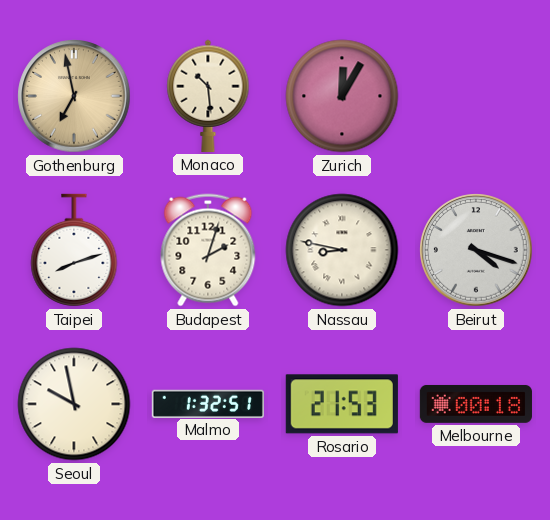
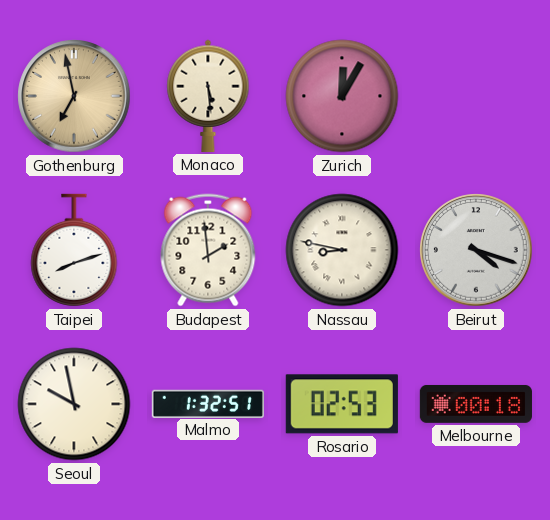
Monaco: 10:29 -> 5:29
Budapest: 2:03 -> 1:59
Rosario: 21:53 -> 02:53
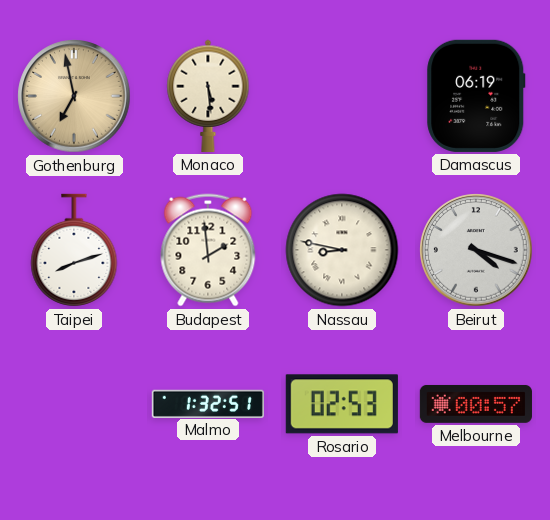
Zurich: 12:05 -> none
Damascus: none -> 06:19
Seoul: 9:58 -> none
Melbourne: 00:18 -> 00:57
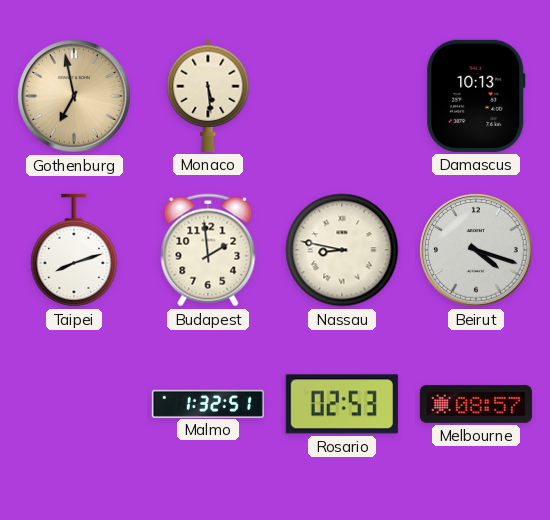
Damascus: 06:19 -> 10:13
Melbourne: 00:57 -> 08:57
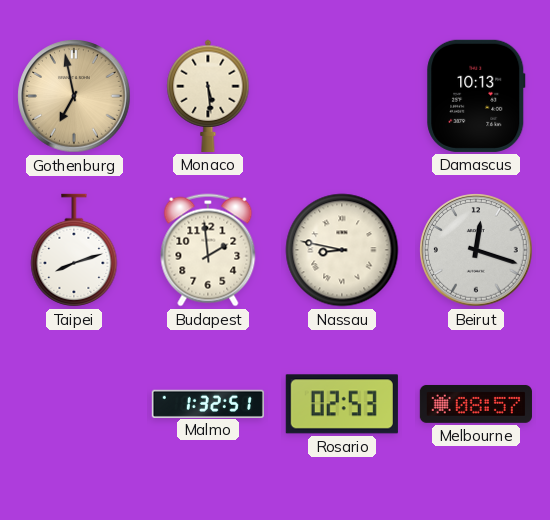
Beirut: 4:18 -> 12:18
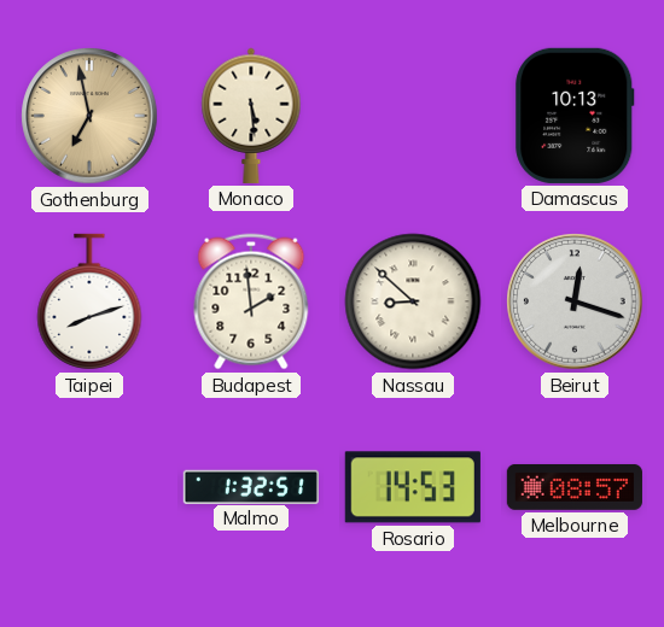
Nassau: 8:47 -> 8:52
Rosario: 02:53 -> 14:53
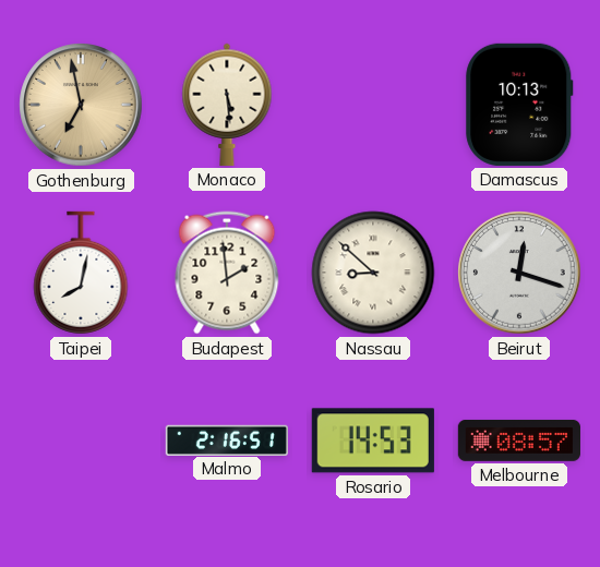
Taipei: 8:12 -> 8:02
Malmo: 1:32 -> 2:16
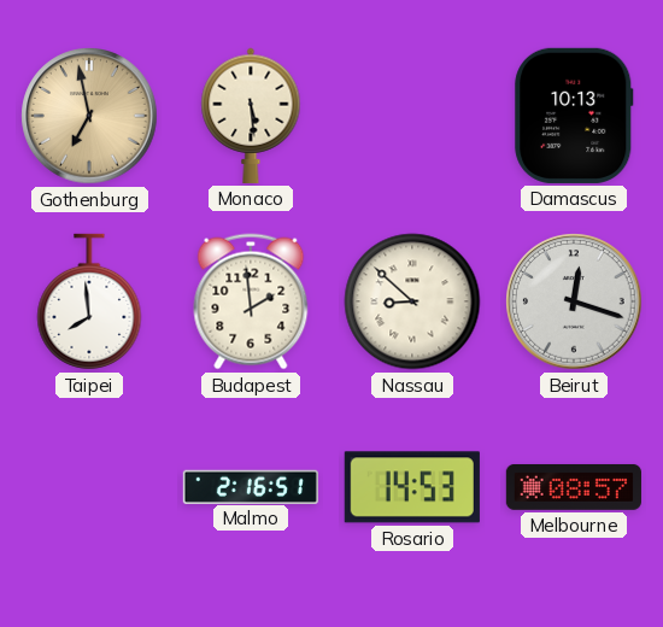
Taipei: 8:02 -> 7:59
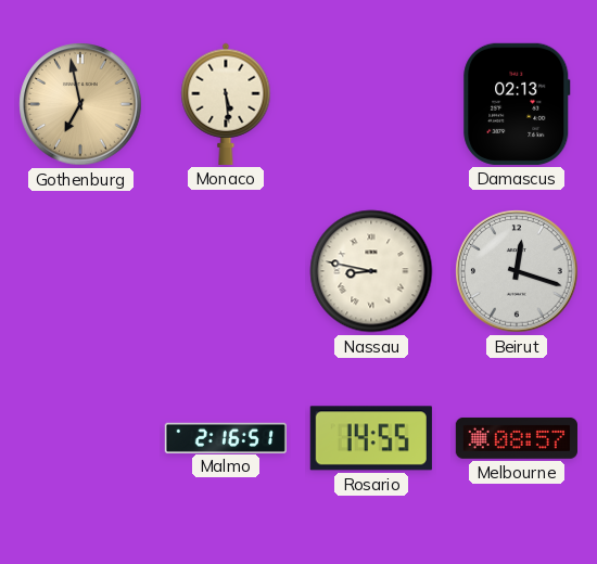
Damascus: 10:13 -> 02:13
Taipei: 7:59 -> none
Budapest: 1:59 -> none
Nassau: 8:52 -> 8:47
Rosario: 14:53 -> 14:55
